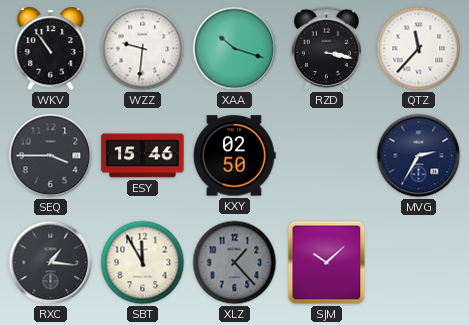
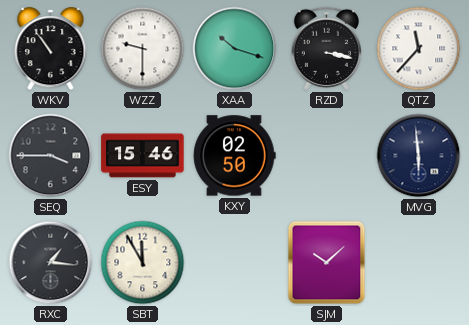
WZZ: 9:31 -> 9:30
MVG: 2:35 -> 5:59
XLZ: 1:23 -> none
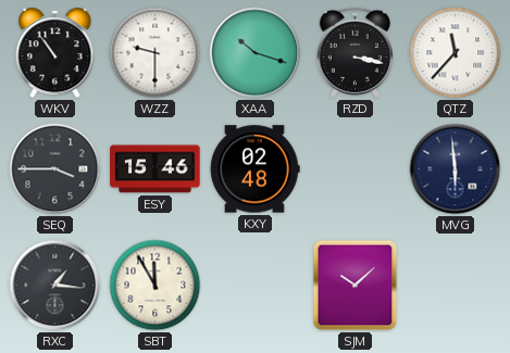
KXY: 02:50 -> 02:48
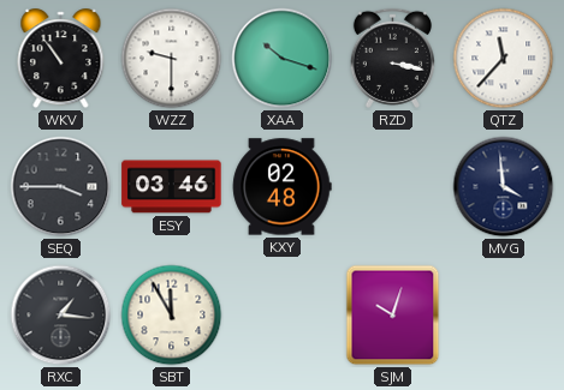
ESY: 15:46 -> 03:46
MVG: 5:59 -> 3:59
SJM: 10:08 -> 10:03
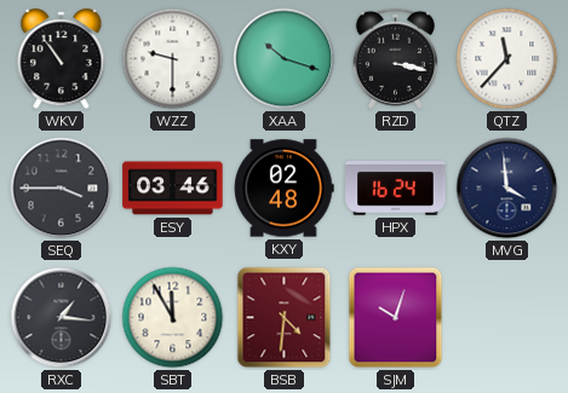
HPX: none -> 16:24
BSB: none -> 4:31
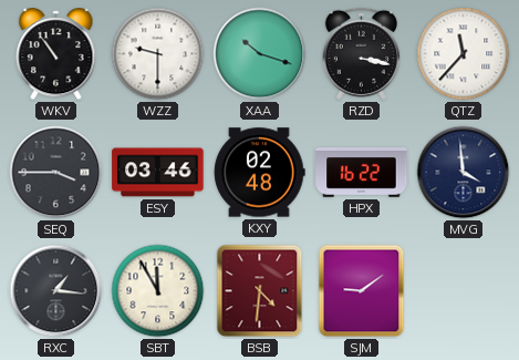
HPX: 16:24 -> 16:22
SJM: 10:03 -> 9:09
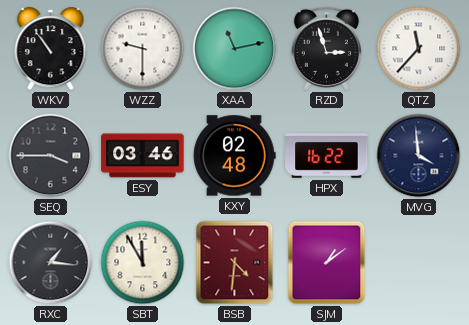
XAA: 10:18 -> 11:13
RZD: 3:17 -> 2:57
SJM: 9:09 -> 1:09
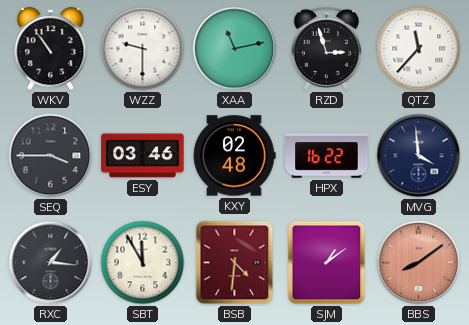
BBS: none -> 8:09
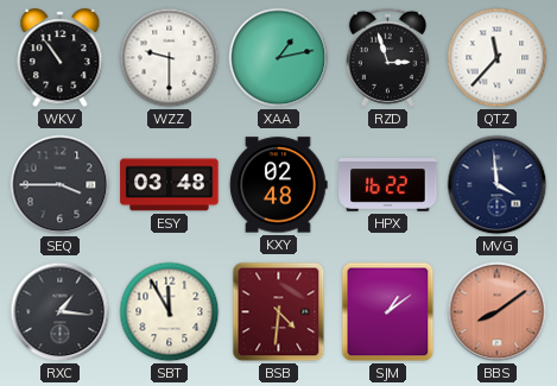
XAA: 11:13 -> 1:13
ESY: 03:46 -> 03:48
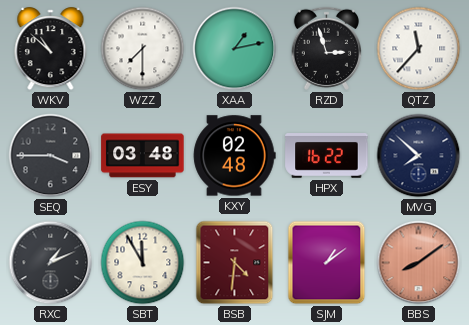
WKV: 10:54 -> 10:52
WZZ: 9:30 -> 7:30
MVG: 3:59 -> 7:52
RXC: 1:16 -> 1:11
